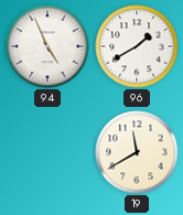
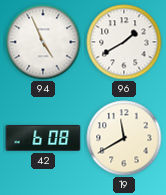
42: none -> 6:08
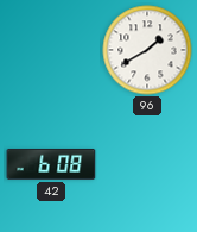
94: 4:56 -> none
19: 11:40 -> none
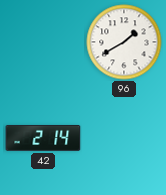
42: 6:08 -> 2:14
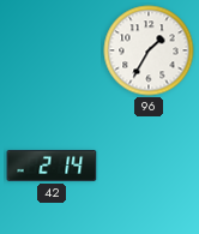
96: 1:40 -> 1:35
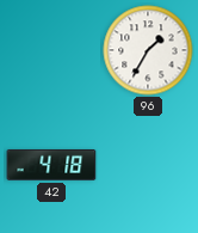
42: 2:14 -> 4:18
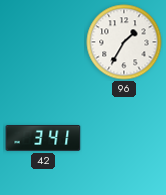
42: 4:18 -> 3:41
